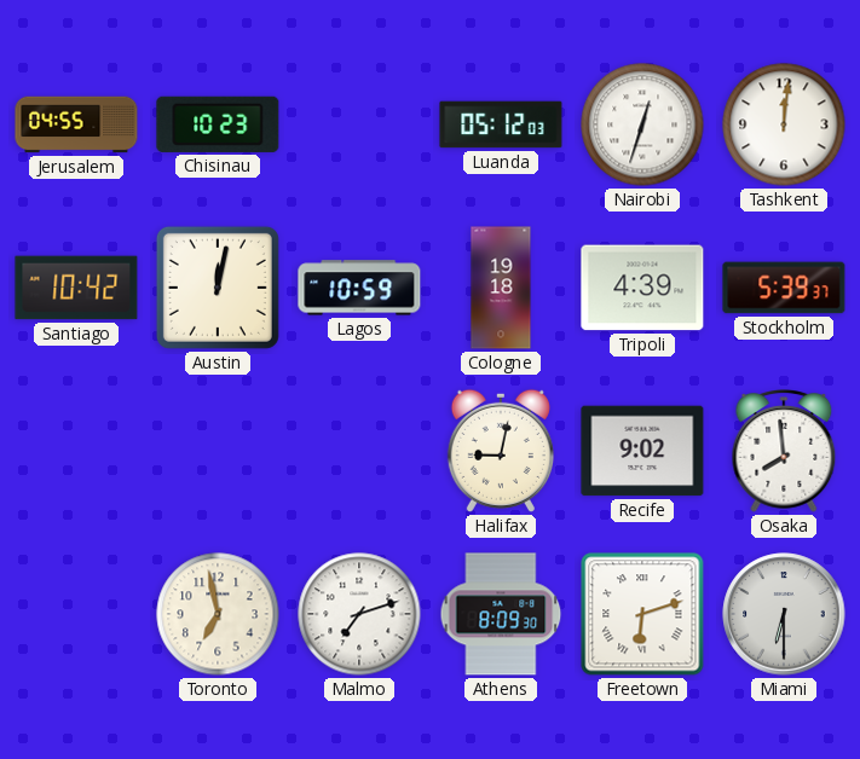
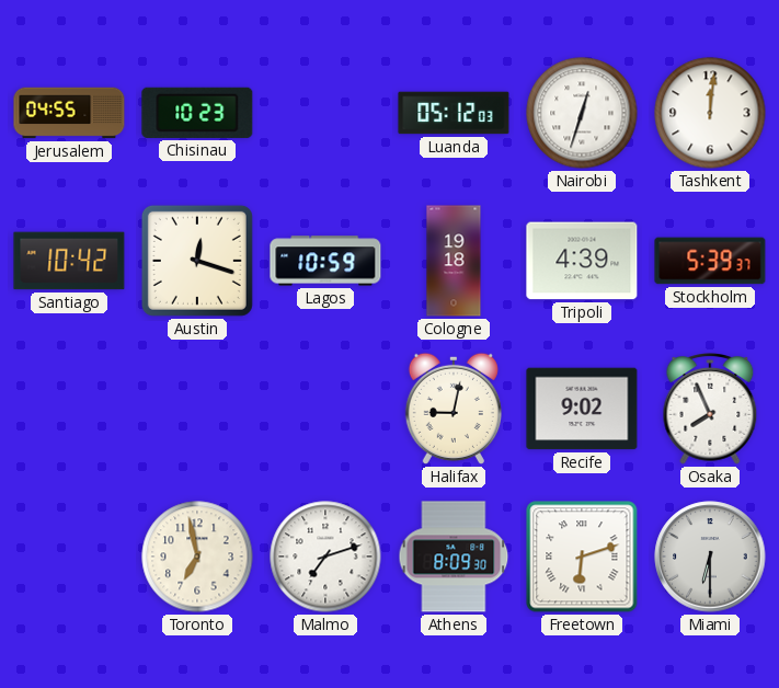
Austin: 12:02 -> 12:18
Osaka: 7:59 -> 7:56
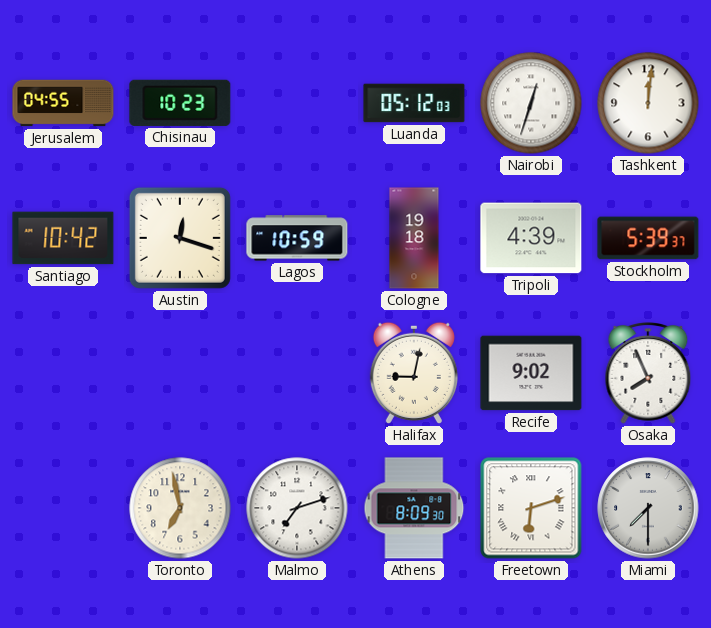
Miami: 6:30 -> 7:30
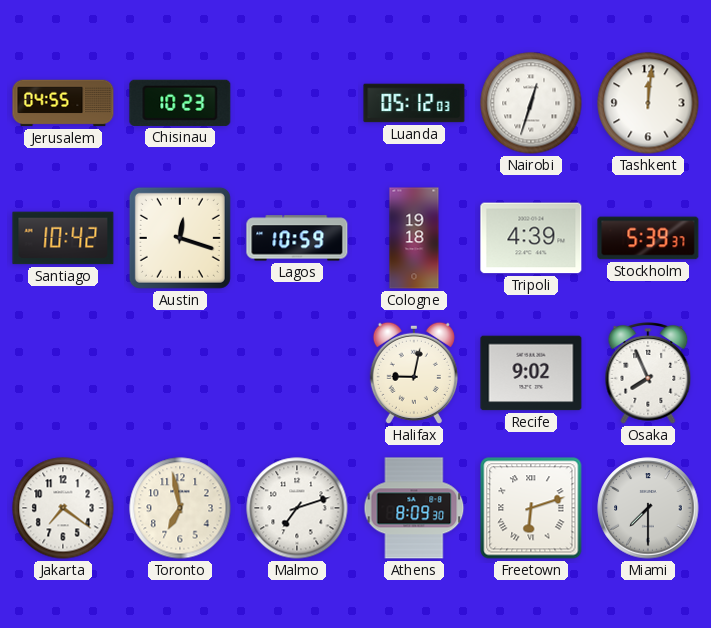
Jakarta: none -> 7:21
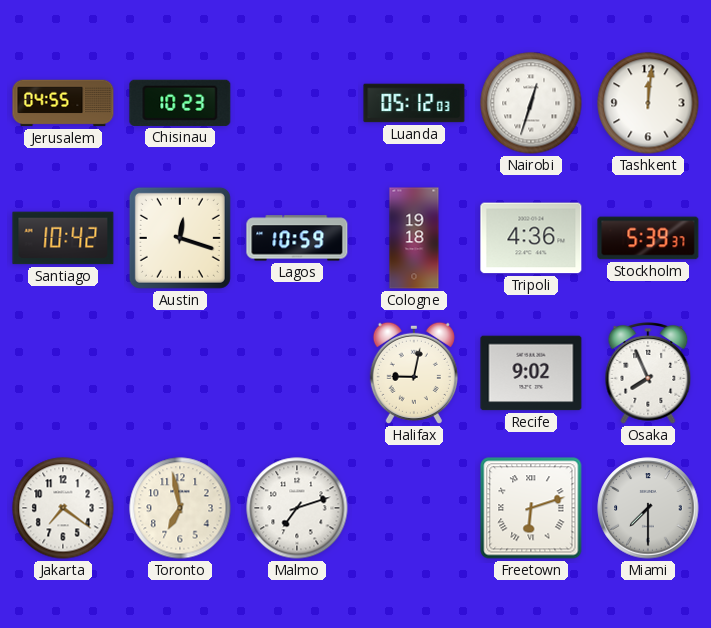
Tripoli: 4:39 -> 4:36
Athens: 8:09 -> none
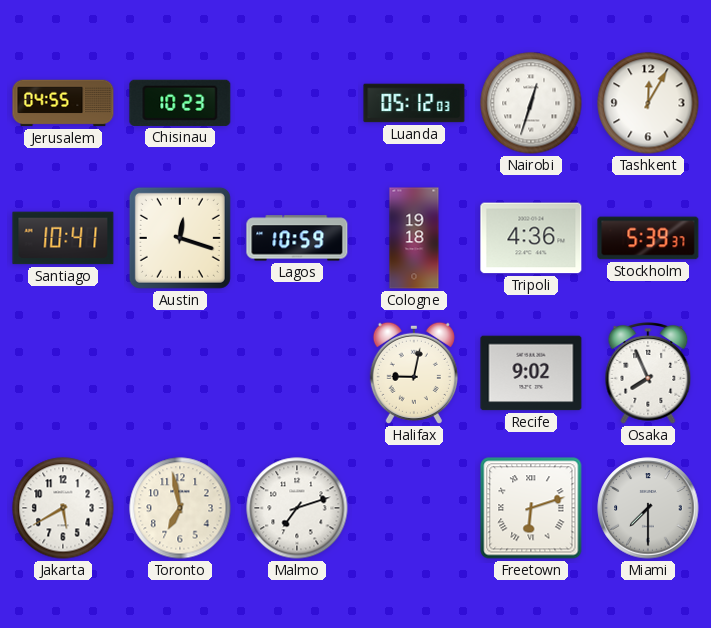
Tashkent: 12:01 -> 12:05
Santiago: 10:42 -> 10:41
Jakarta: 7:21 -> 5:40
